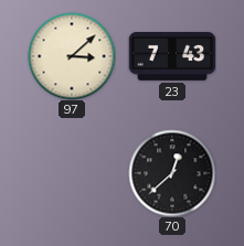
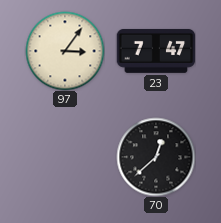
97: 3:08 -> 3:06
23: 7:43 -> 7:47
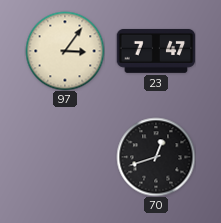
70: 12:38 -> 12:42
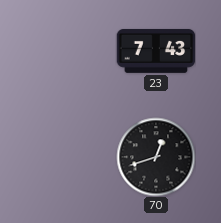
97: 3:06 -> none
23: 7:47 -> 7:43
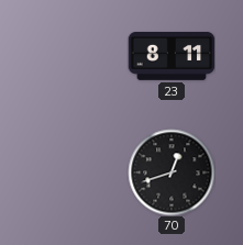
23: 7:43 -> 8:11
